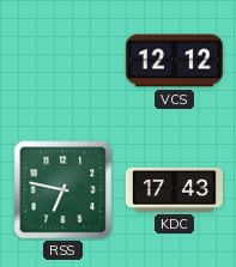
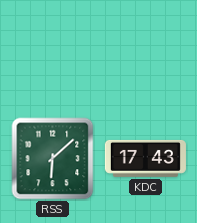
VCS: 12:12 -> none
RSS: 6:47 -> 6:08
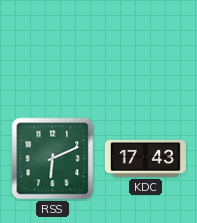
RSS: 6:08 -> 6:11
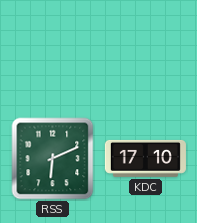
KDC: 17:43 -> 17:10
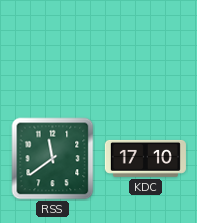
RSS: 6:11 -> 11:39
